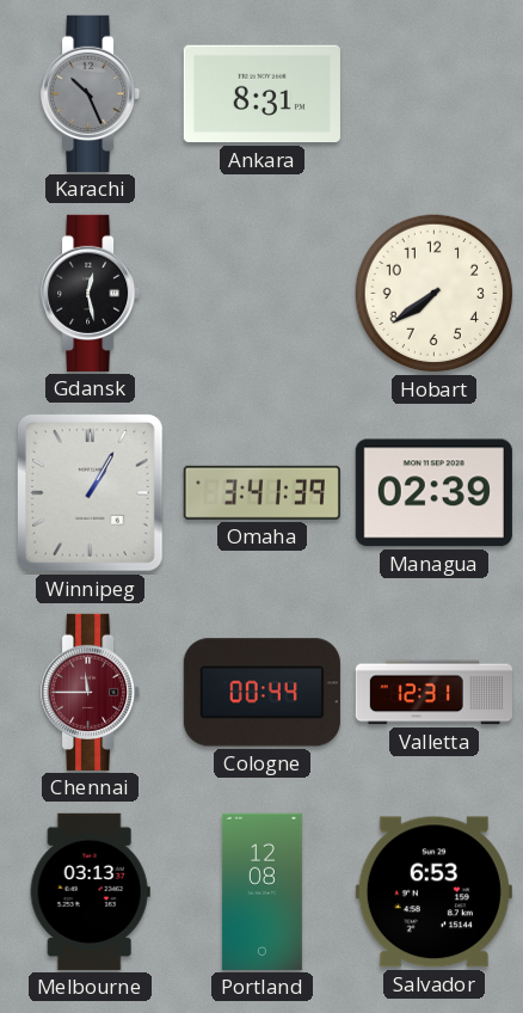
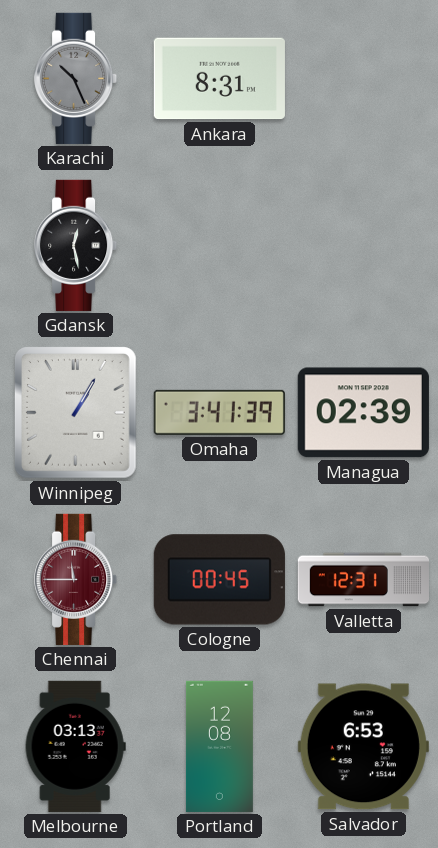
Hobart: 7:39 -> none
Cologne: 00:44 -> 00:45
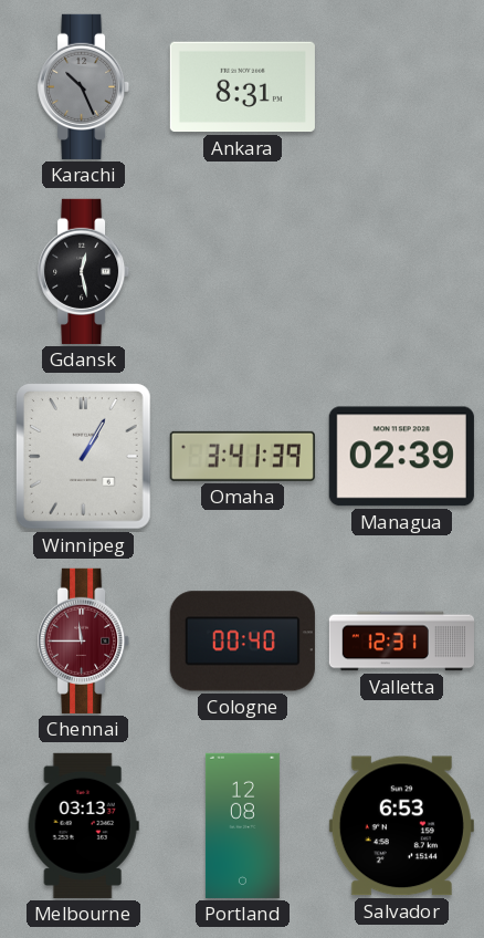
Cologne: 00:45 -> 00:40
